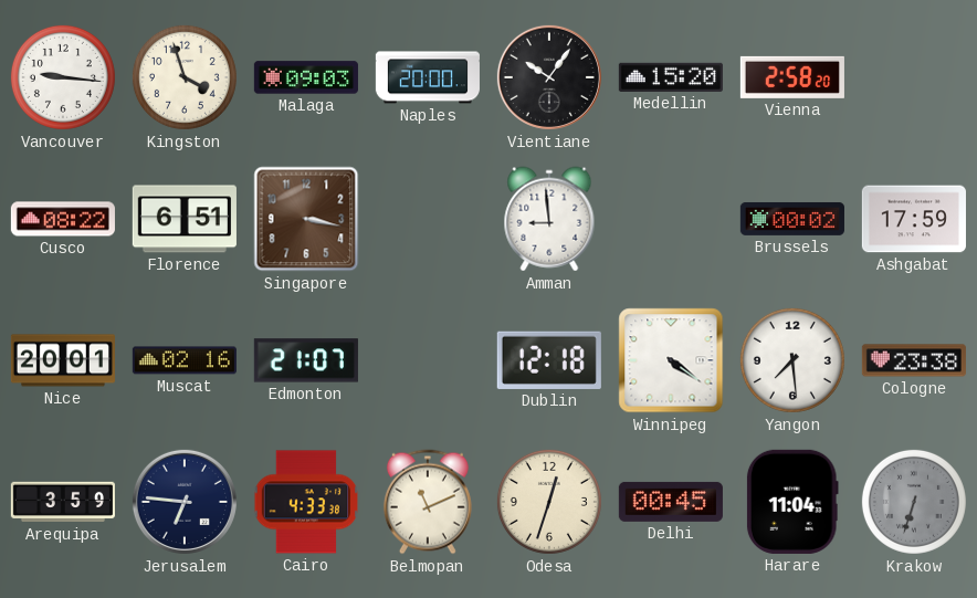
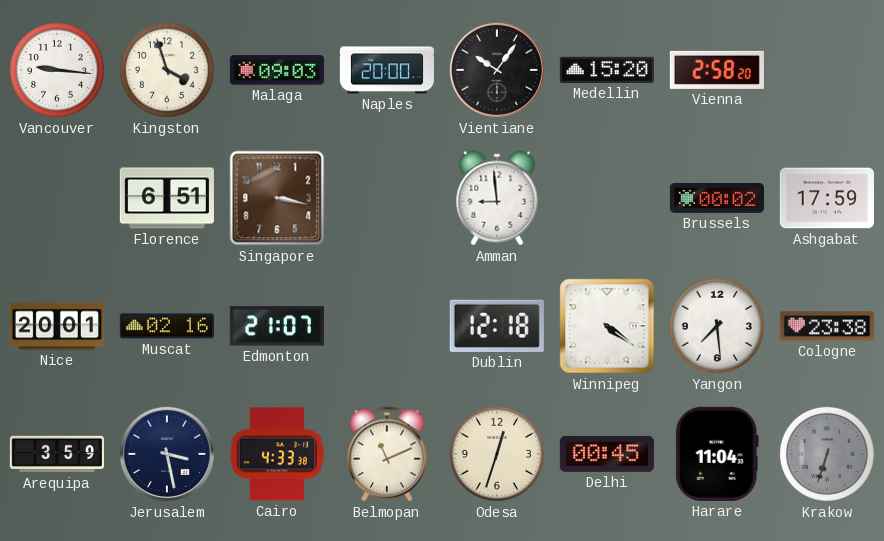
Cusco: 08:22 -> none
Jerusalem: 6:46 -> 3:28
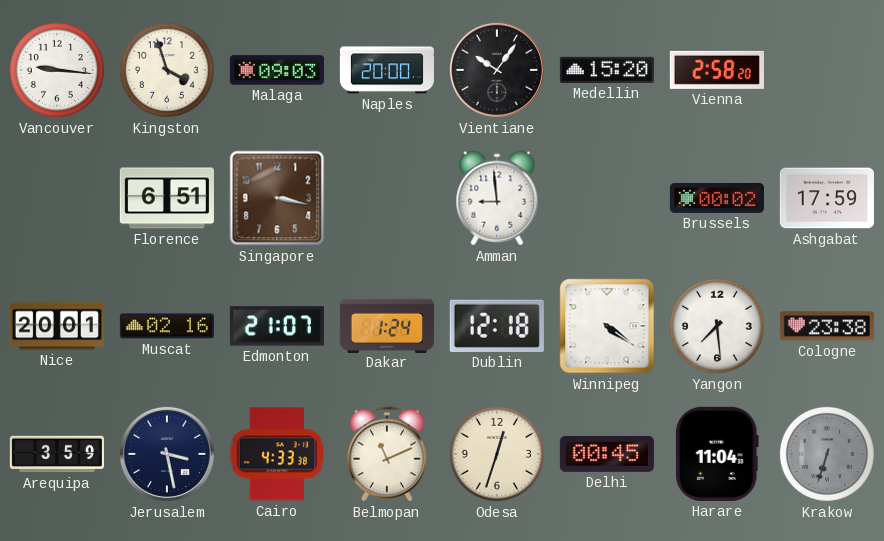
Dakar: none -> 1:24
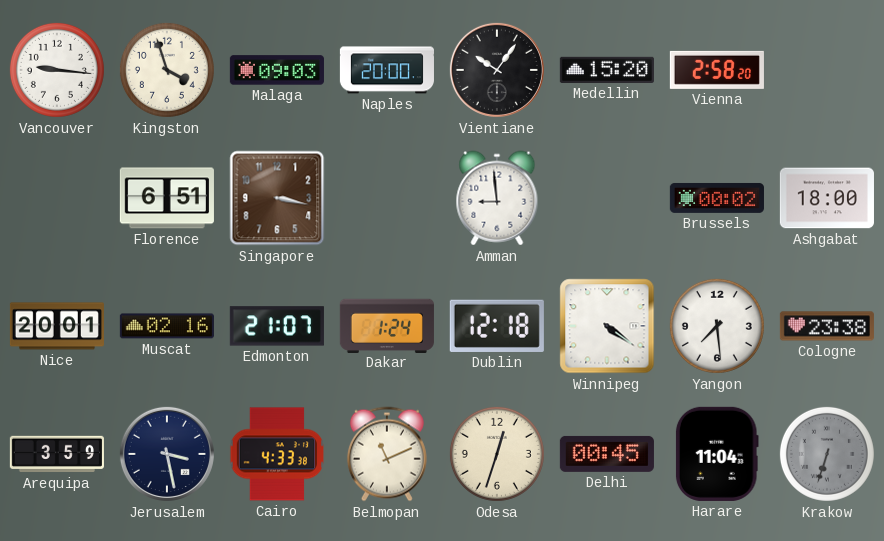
Ashgabat: 17:59 -> 18:00
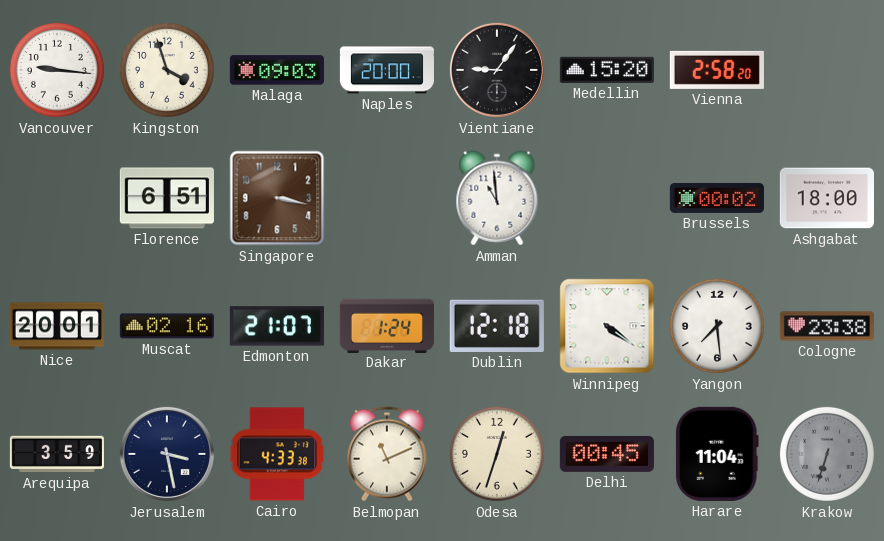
Vientiane: 10:06 -> 9:06
Amman: 8:59 -> 10:59
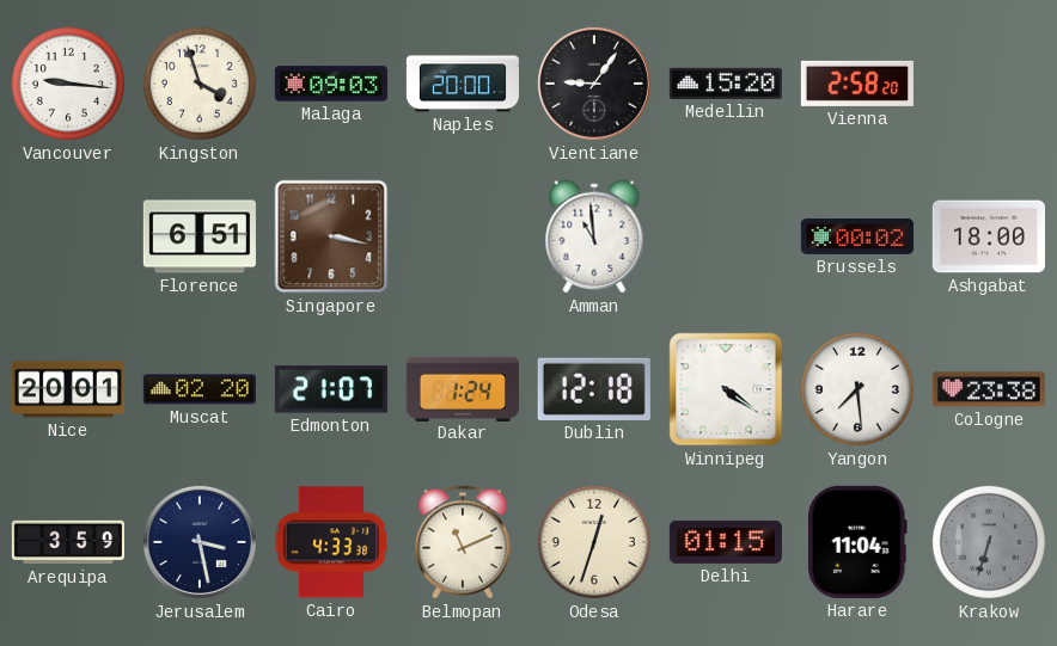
Muscat: 02:16 -> 02:20
Delhi: 00:45 -> 01:15
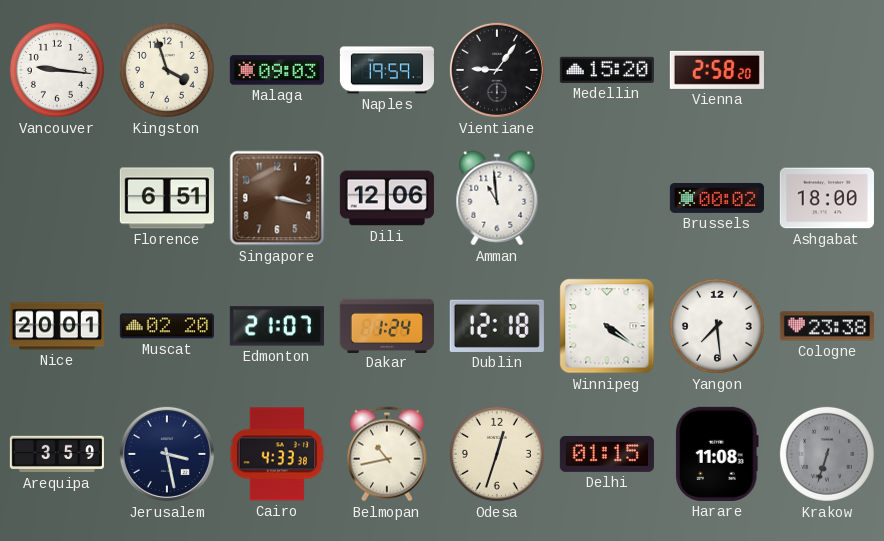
Naples: 20:00 -> 19:59
Dili: none -> 12:06
Belmopan: 11:11 -> 10:43
Harare: 11:04 -> 11:08
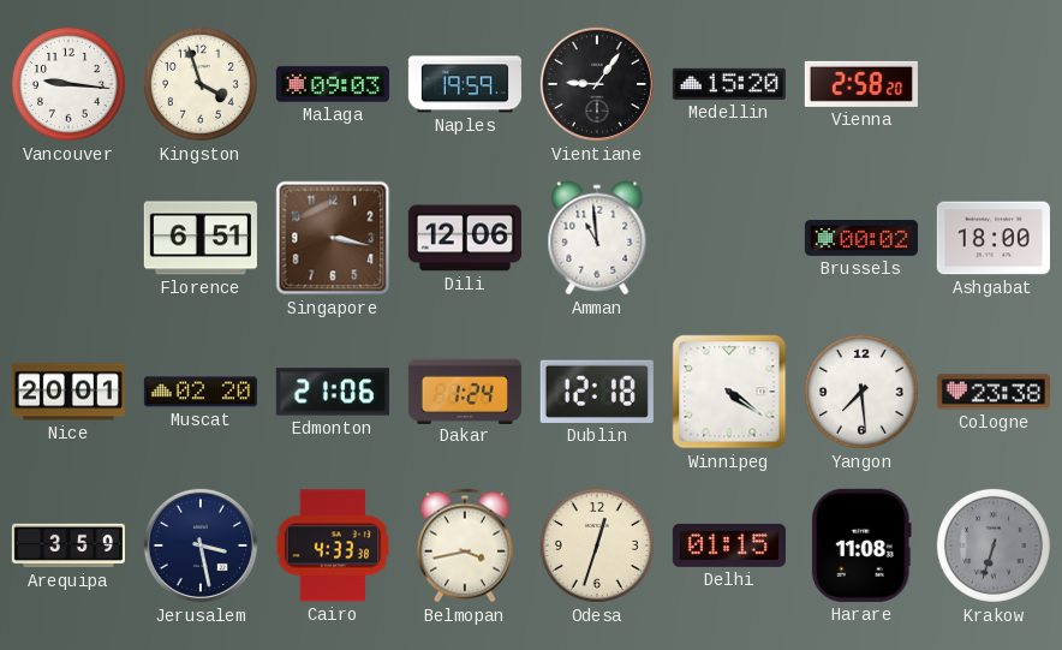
Edmonton: 21:07 -> 21:06
Belmopan: 10:43 -> 3:43
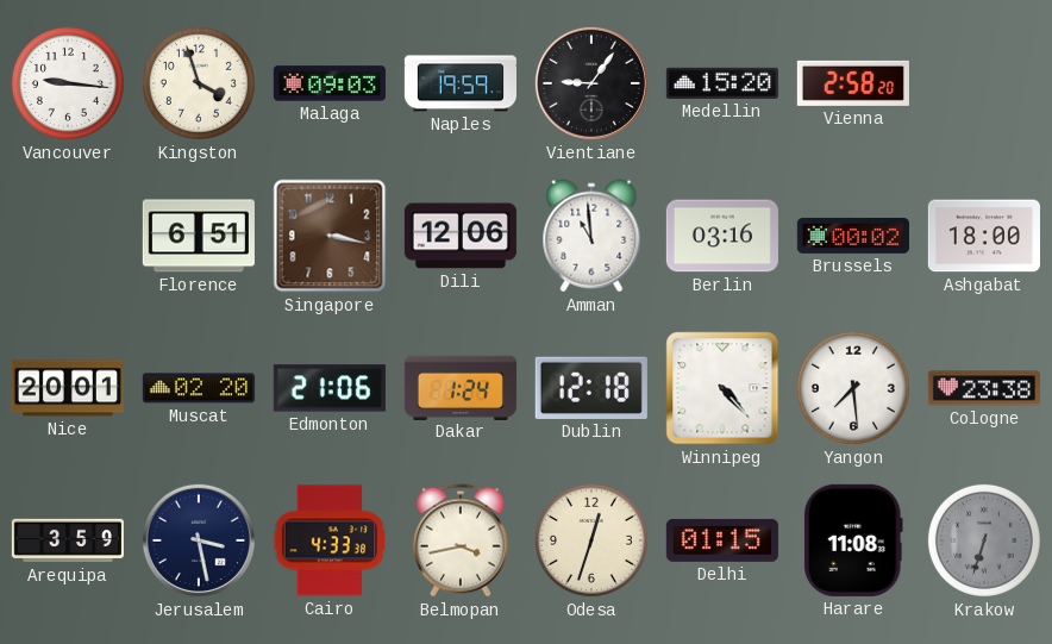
Berlin: none -> 03:16
Winnipeg: 4:21 -> 4:23
